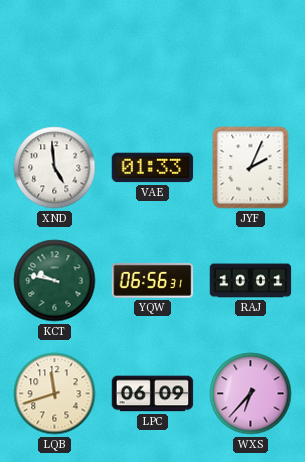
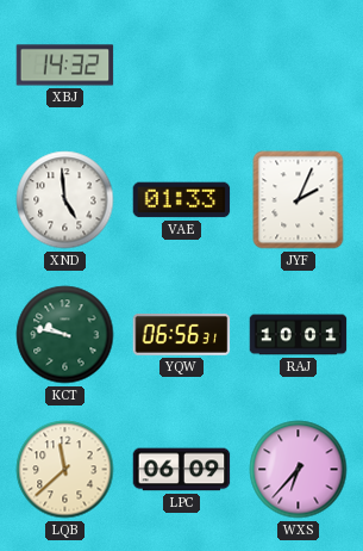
XBJ: none -> 14:32
LQB: 11:42 -> 11:38
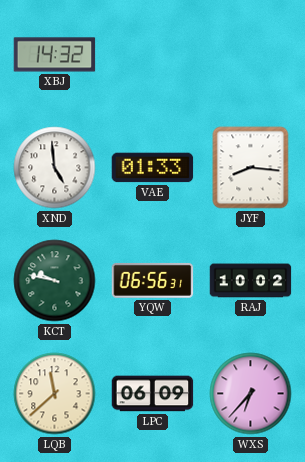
JYF: 2:04 -> 8:16
RAJ: 10:01 -> 10:02
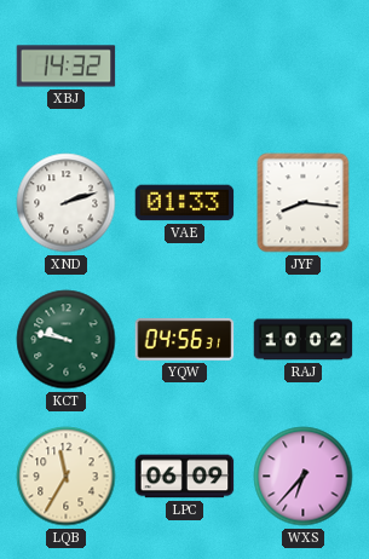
XND: 4:59 -> 2:12
YQW: 06:56 -> 04:56
LQB: 11:38 -> 11:35
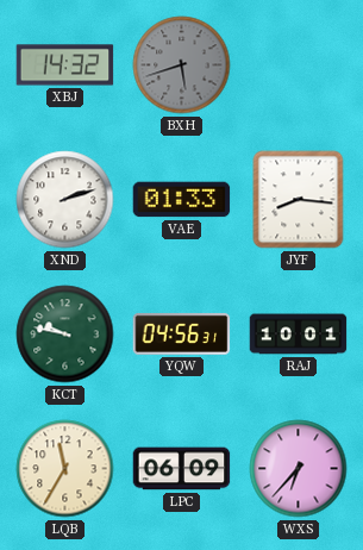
BXH: none -> 5:42
RAJ: 10:02 -> 10:01
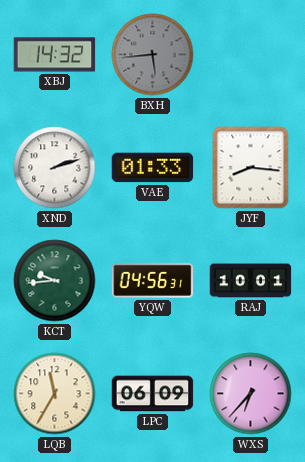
BXH: 5:42 -> 5:44
KCT: 9:47 -> 9:44
